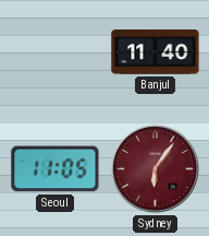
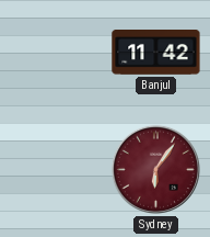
Banjul: 11:40 -> 11:42
Seoul: 11:05 -> none
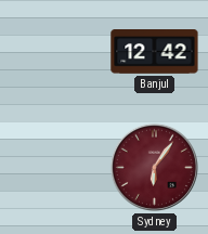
Banjul: 11:42 -> 12:42
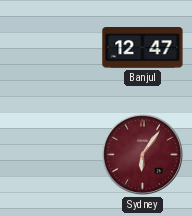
Banjul: 12:42 -> 12:47
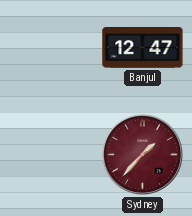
Sydney: 6:06 -> 1:37
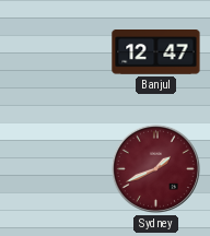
Sydney: 1:37 -> 1:41
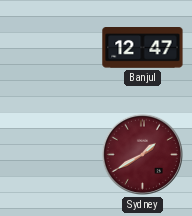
Sydney: 1:41 -> 1:40
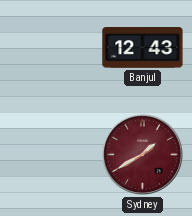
Banjul: 12:47 -> 12:43
